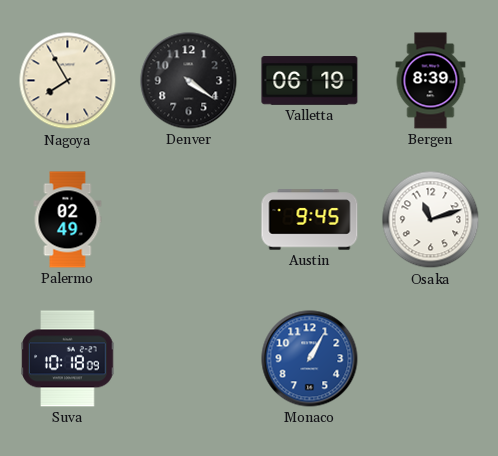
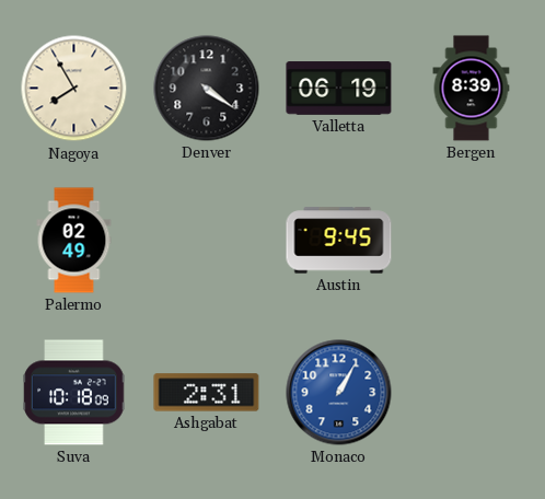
Osaka: 11:12 -> none
Ashgabat: none -> 2:31
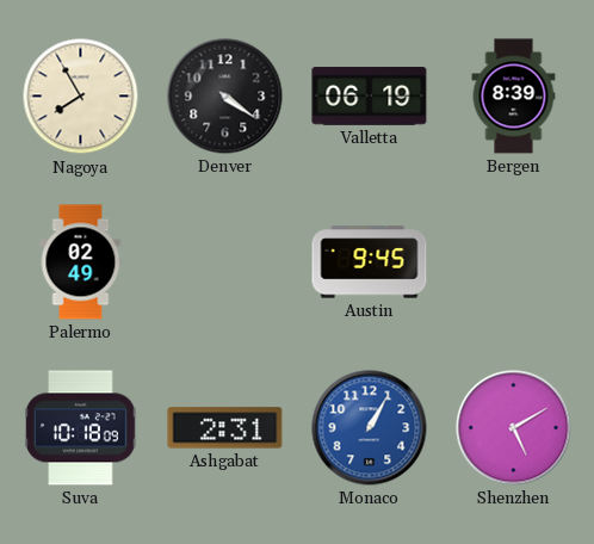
Shenzhen: none -> 5:10
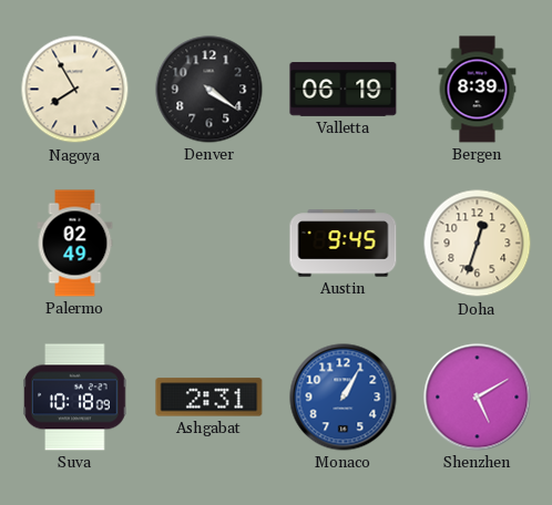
Doha: none -> 12:33
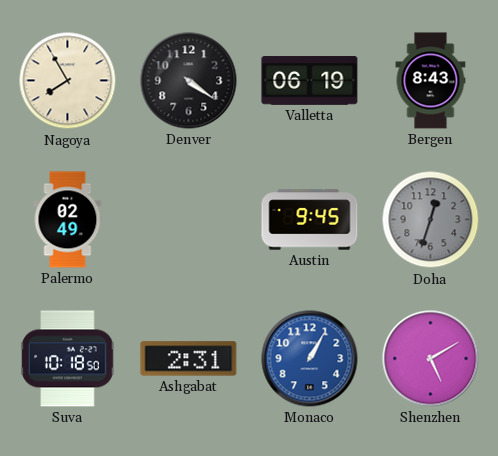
Bergen: 8:39 -> 8:43
Doha dial: cream -> grey
Suva: 10:18:09 -> 10:18:50
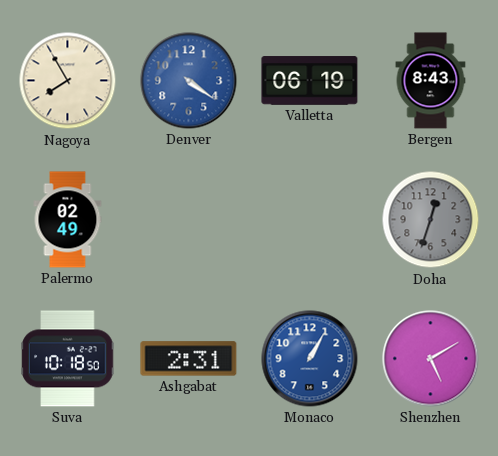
Denver dial: black -> blue
Austin: 9:45 -> none
